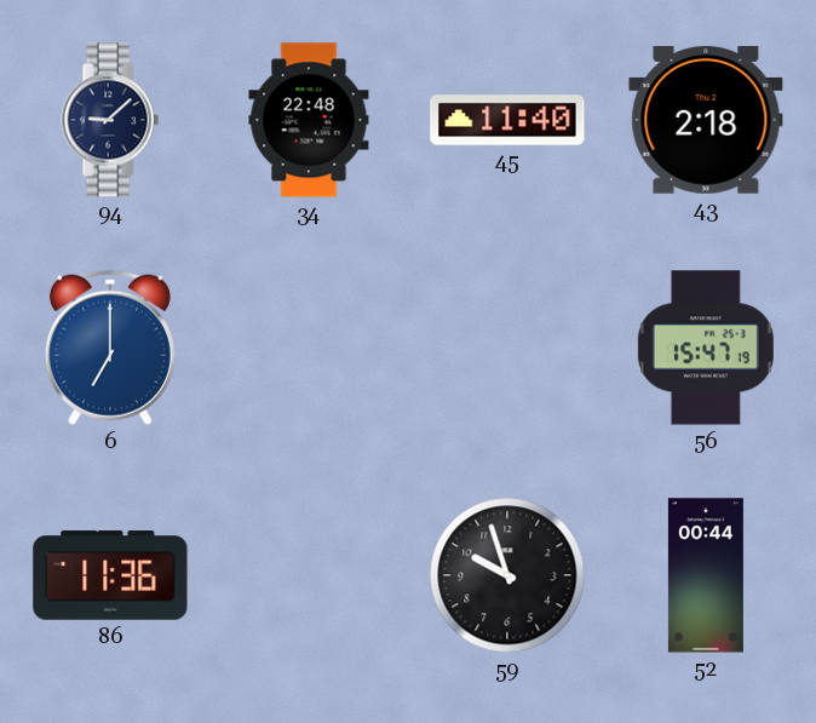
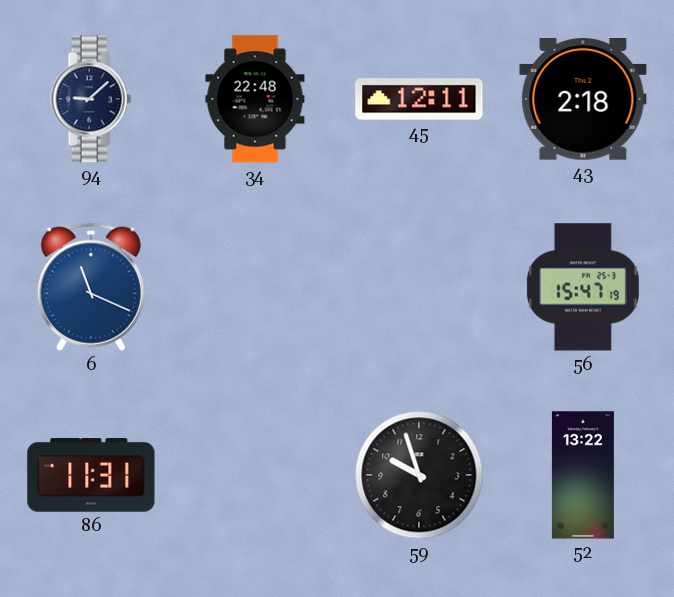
45: 11:40 -> 12:11
6: 7:00 -> 11:19
86: 11:36 -> 11:31
52: 00:44 -> 13:22
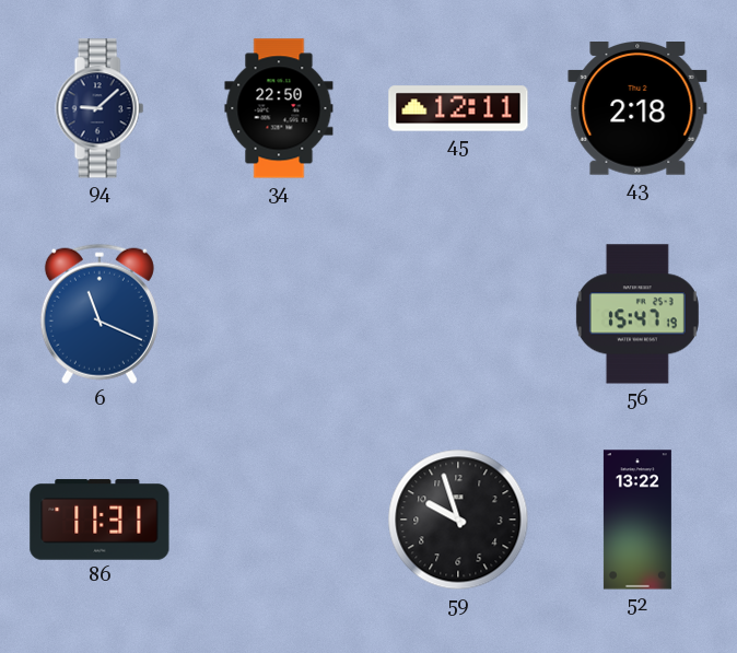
34: 22:48 -> 22:50
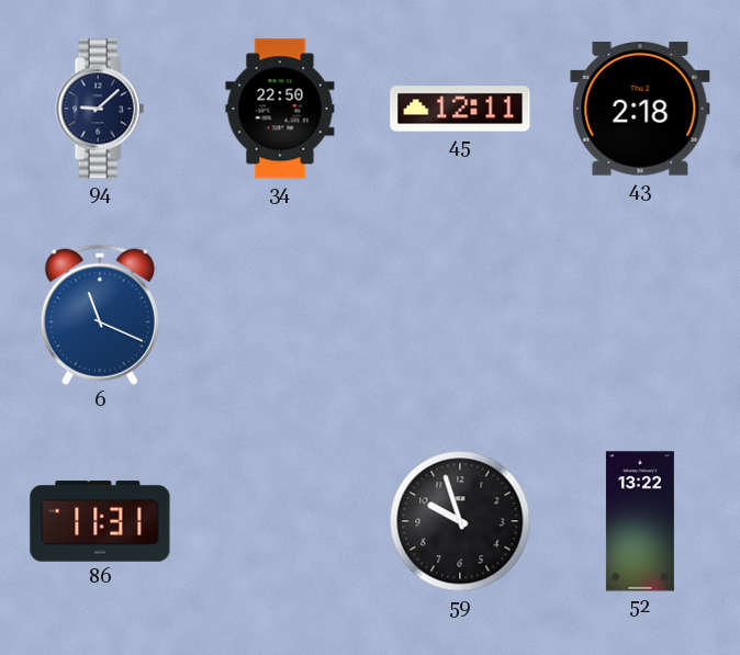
56: 15:47 -> none
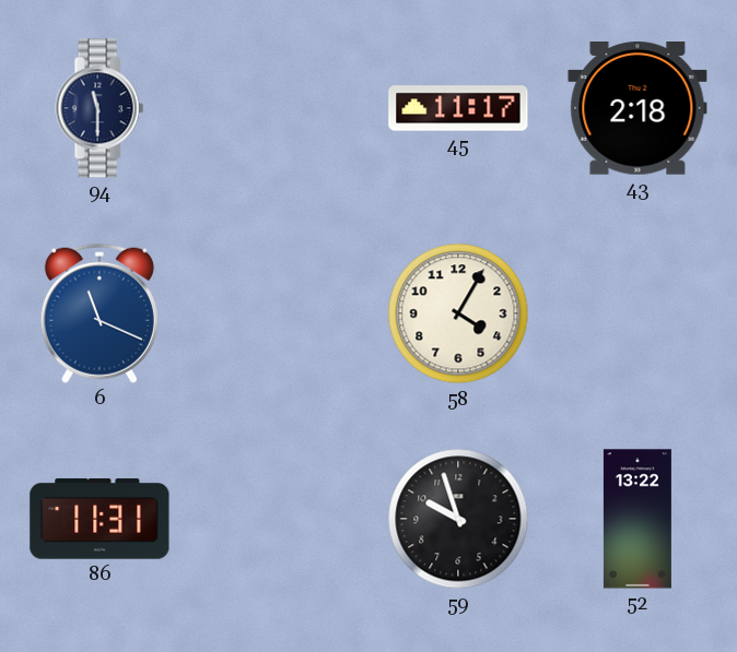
94: 9:08 -> 11:30
34: 22:50 -> none
45: 12:11 -> 11:17
58: none -> 4:05
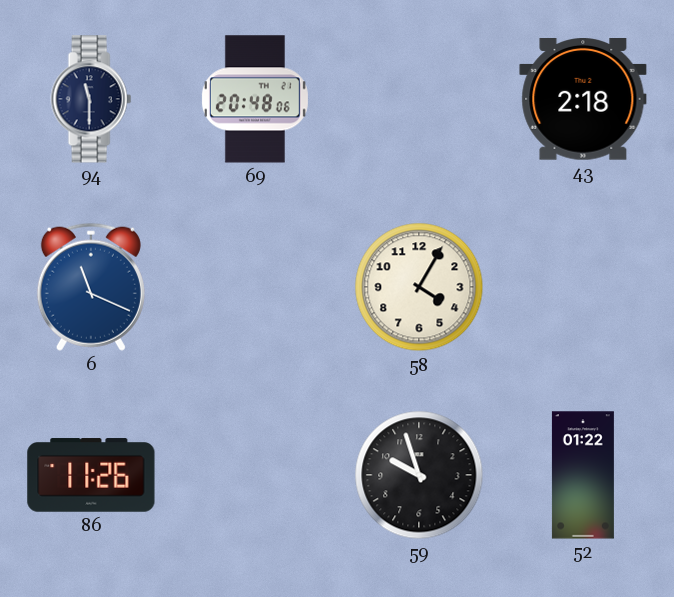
69: none -> 20:48
45: 11:17 -> none
86: 11:31 -> 11:26
52: 13:22 -> 01:22
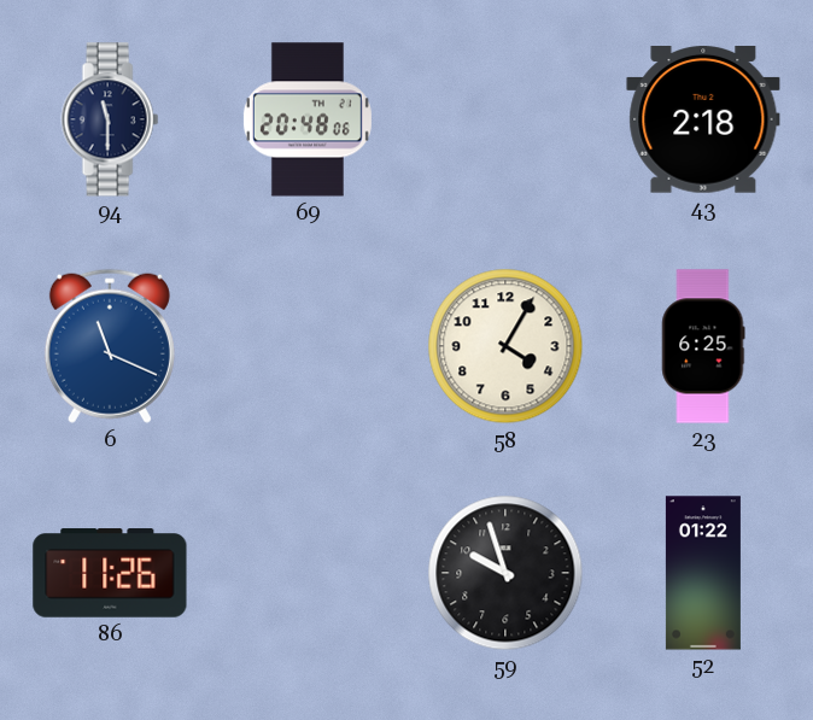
23: none -> 6:25
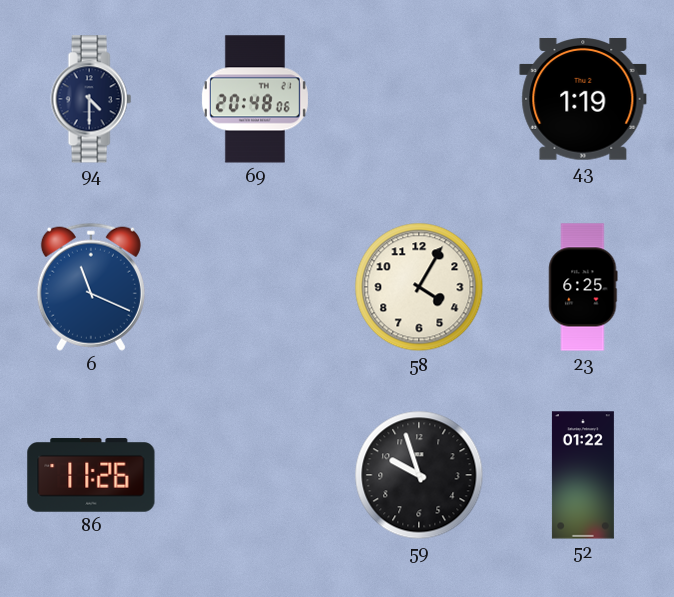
94: 11:30 -> 4:30
43: 2:18 -> 1:19
